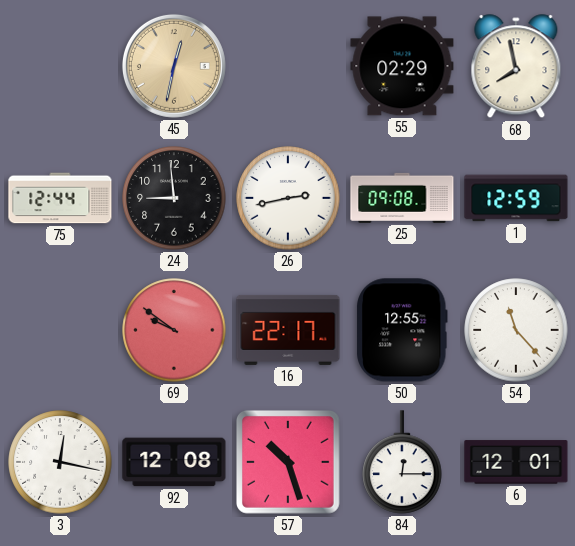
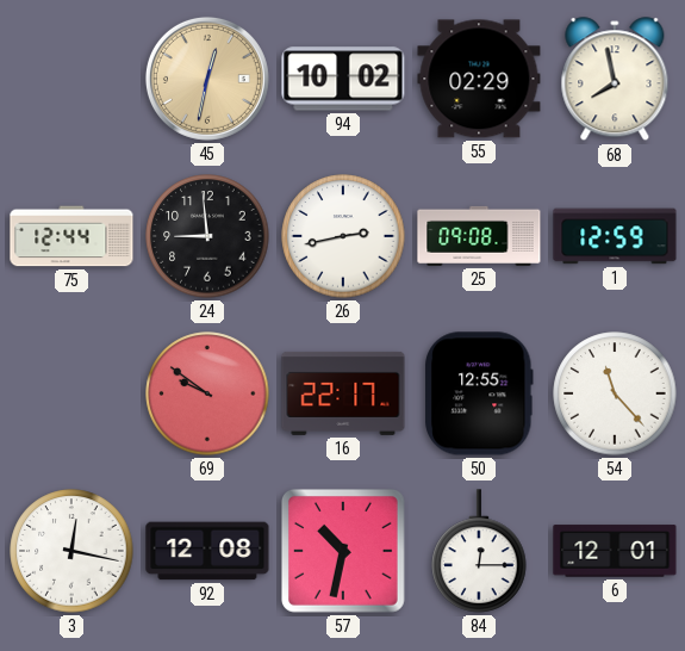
94: none -> 10:02
57: 10:27 -> 10:32
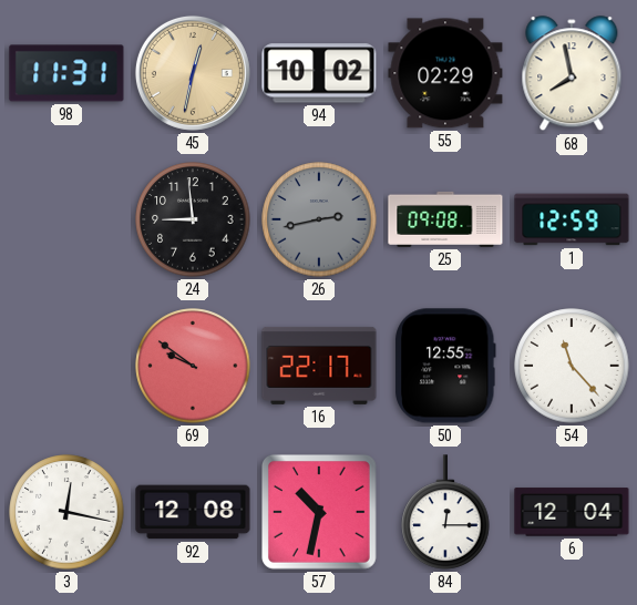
98: none -> 11:31
75: 12:44 -> none
26 dial: white -> grey
6: 12:01 -> 12:04
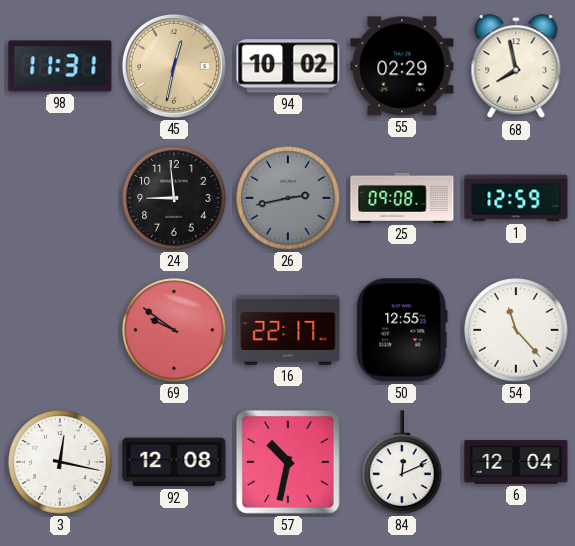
84: 12:15 -> 12:11
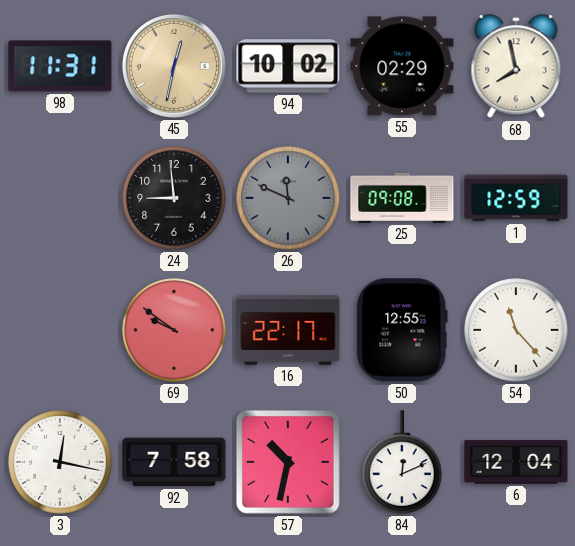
26: 2:43 -> 11:49
92: 12:08 -> 7:58
